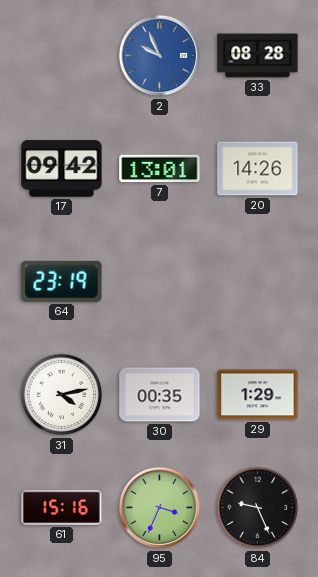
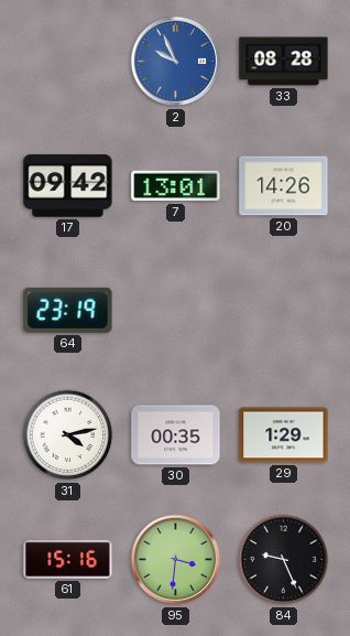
95: 3:34 -> 3:31
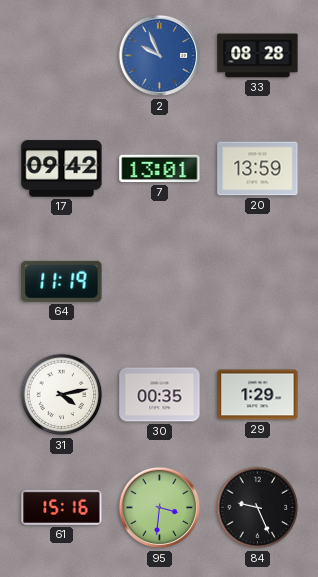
20: 14:26 -> 13:59
64: 23:19 -> 11:19
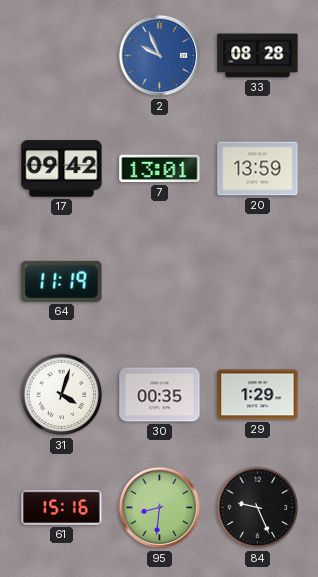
31: 4:13 -> 4:03
95: 3:31 -> 8:31
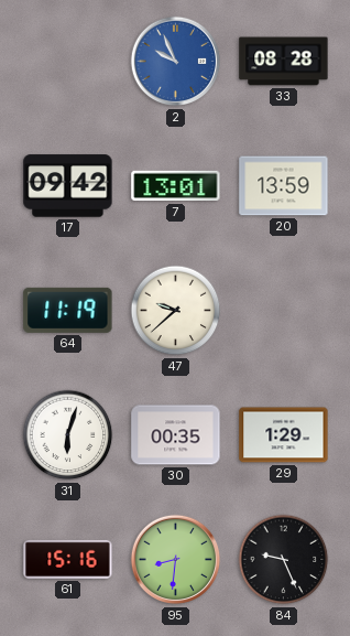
47: none -> 9:38
31: 4:03 -> 6:03
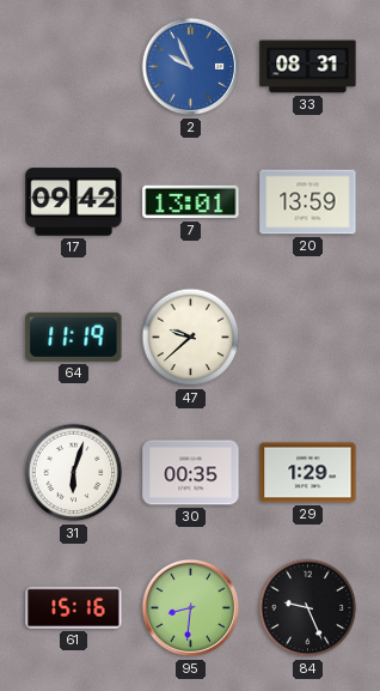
33: 08:28 -> 08:31
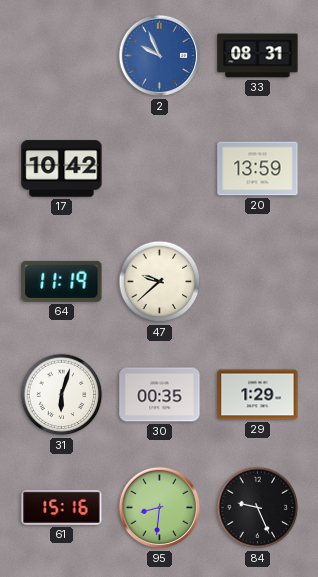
17: 09:42 -> 10:42
7: 13:01 -> none
